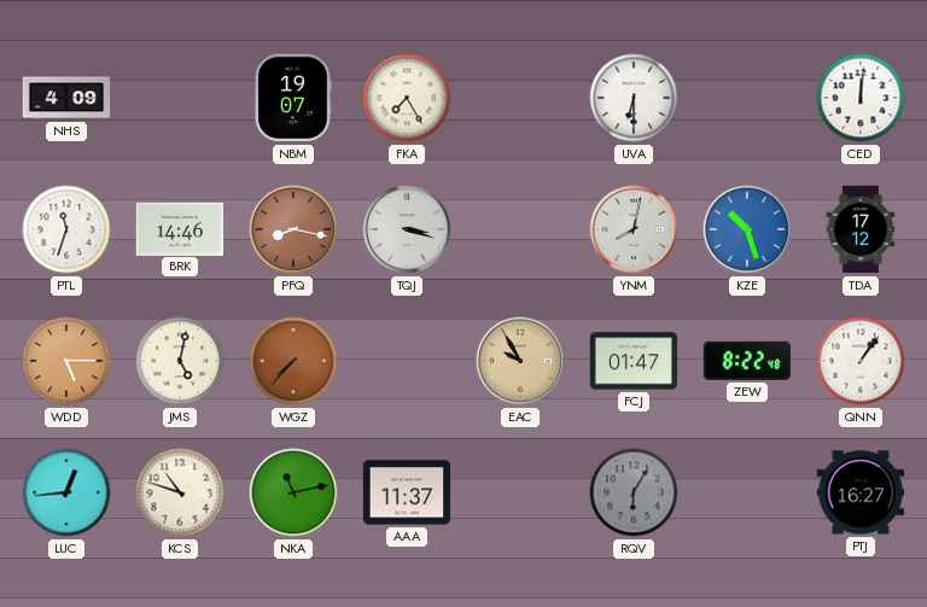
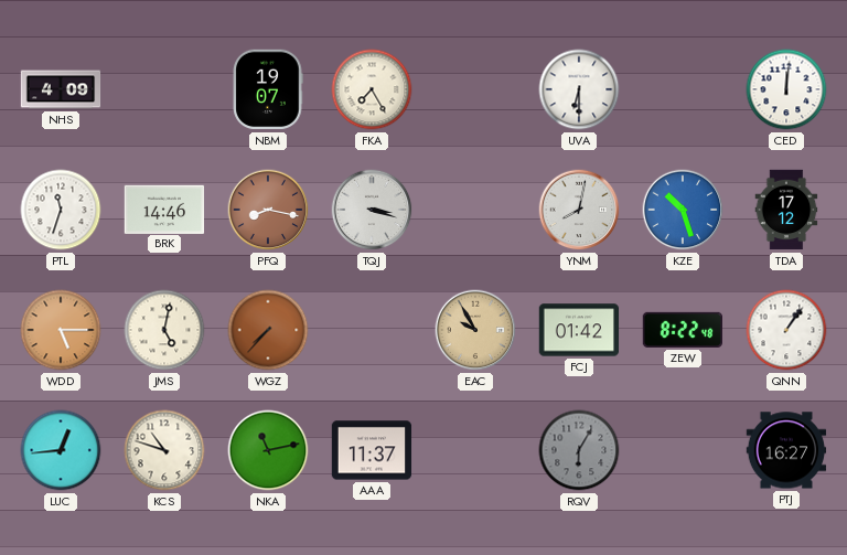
FCJ: 01:47 -> 01:42
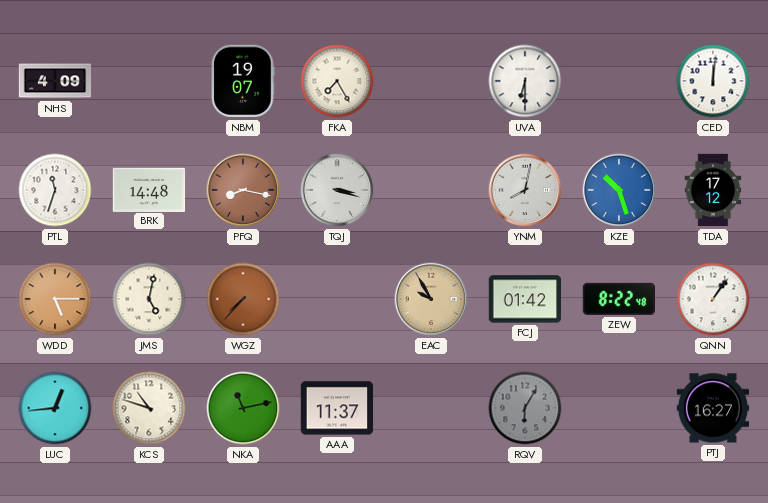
BRK: 14:46 -> 14:48
